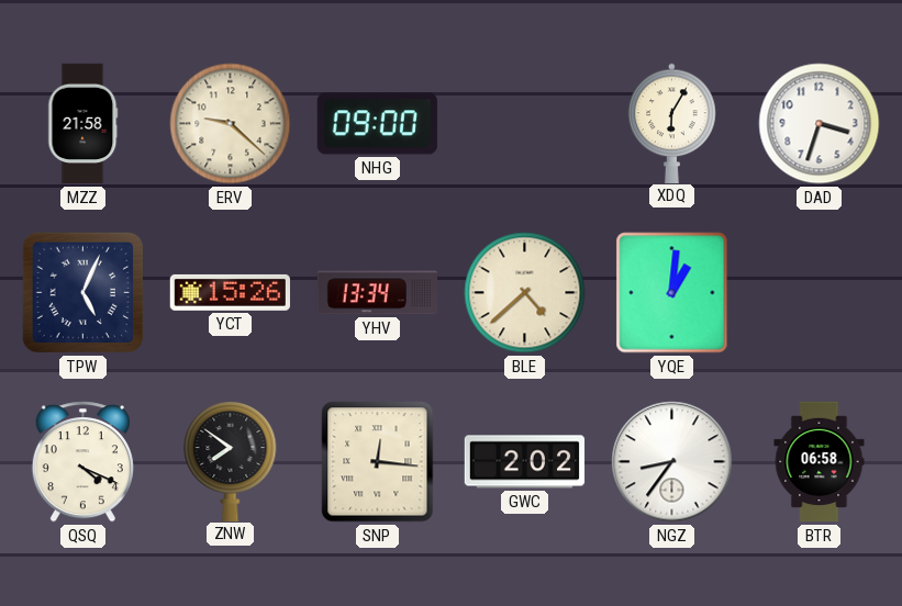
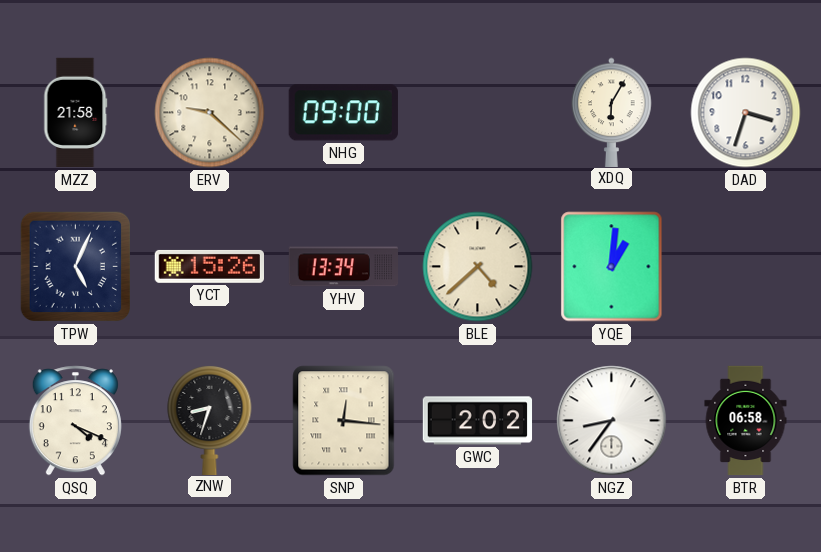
ZNW: 7:51 -> 8:33
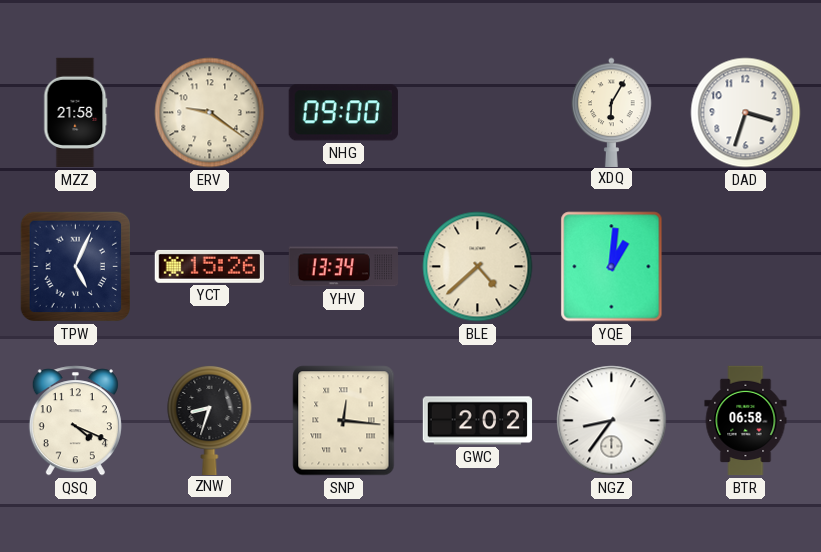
ERV: 9:22 -> 9:21
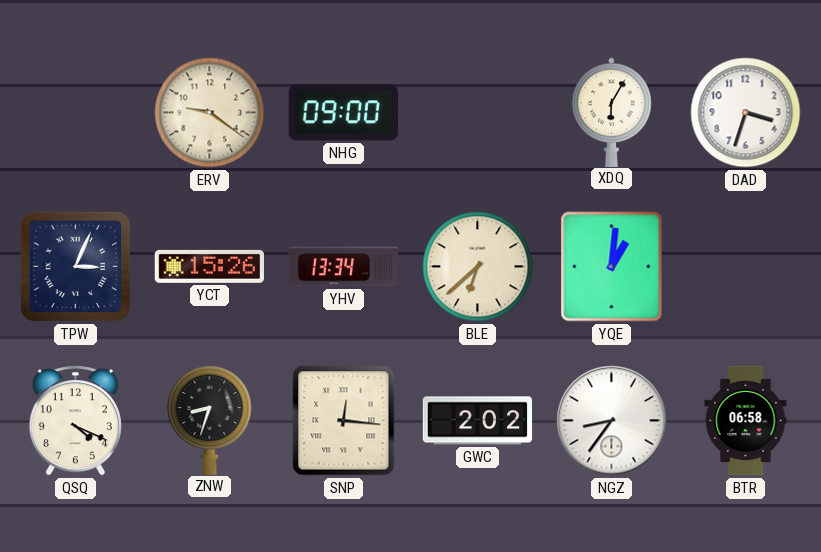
MZZ: 21:58 -> none
TPW: 5:04 -> 3:04
BLE: 4:38 -> 6:38
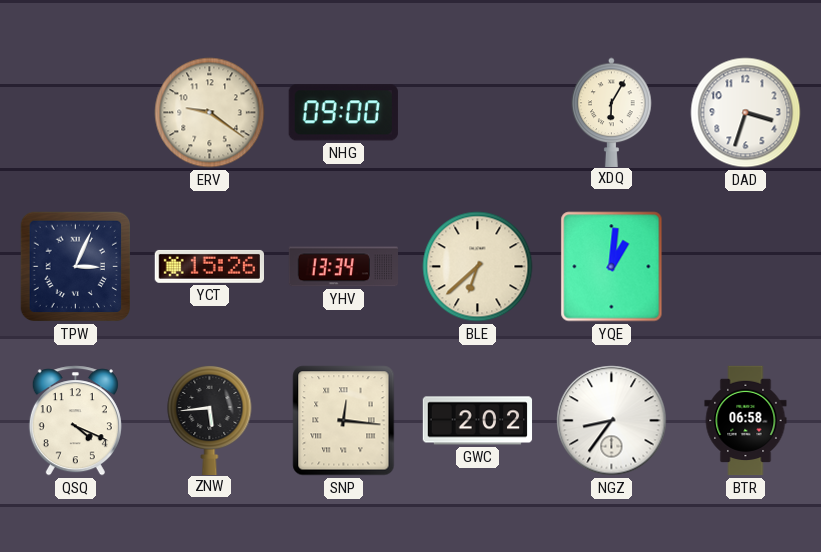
ZNW: 8:33 -> 5:44
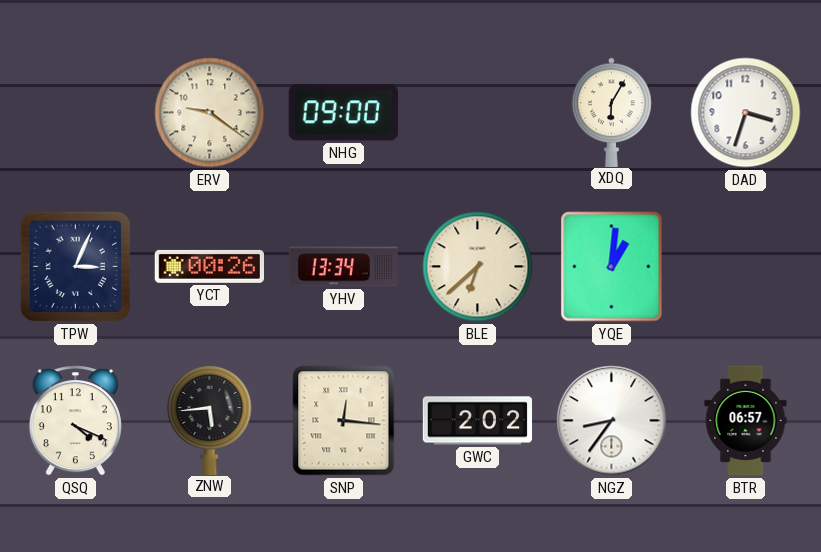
YCT: 15:26 -> 00:26
BTR: 06:58 -> 06:57
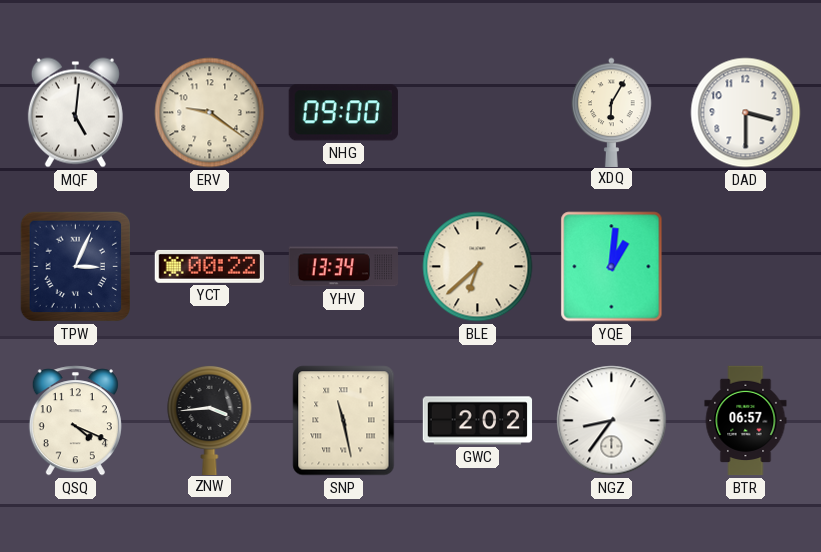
MQF: none -> 5:01
DAD: 3:33 -> 3:30
YCT: 00:26 -> 00:22
ZNW: 5:44 -> 3:44
SNP: 12:16 -> 11:28
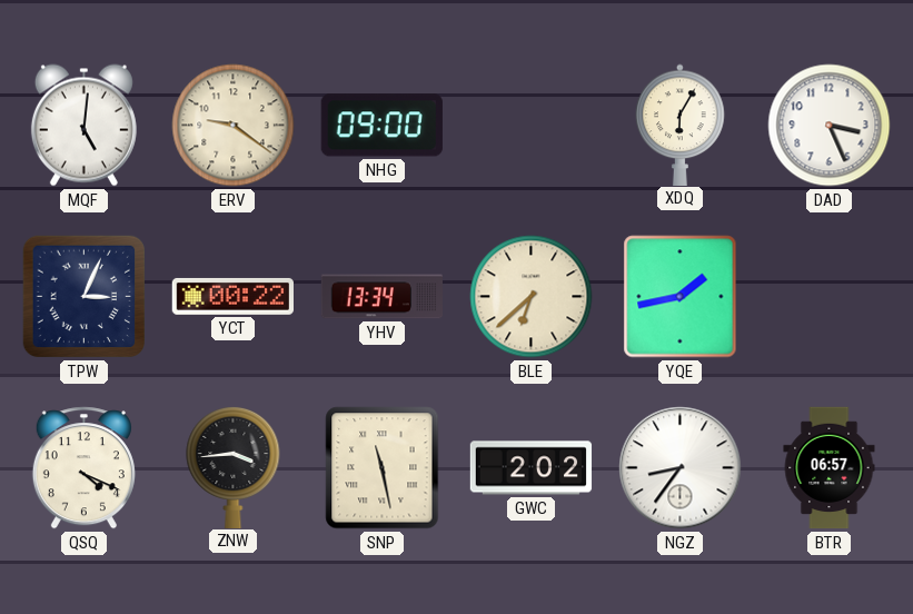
DAD: 3:30 -> 3:26
YQE: 1:01 -> 1:43
